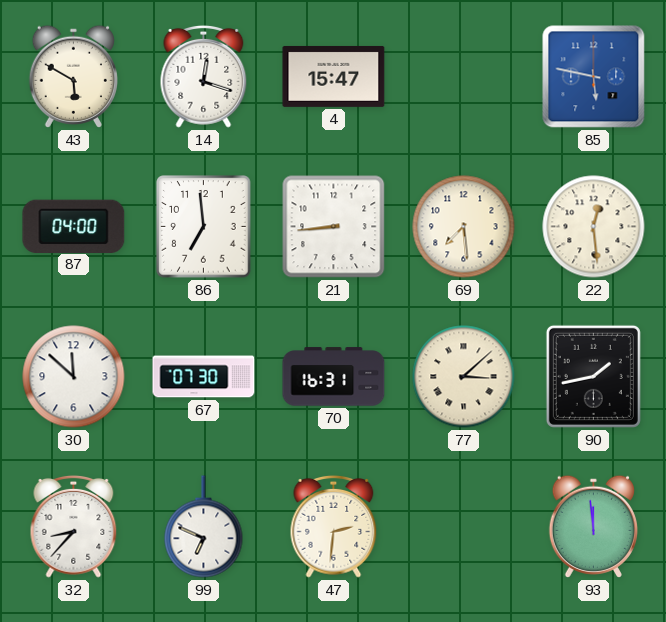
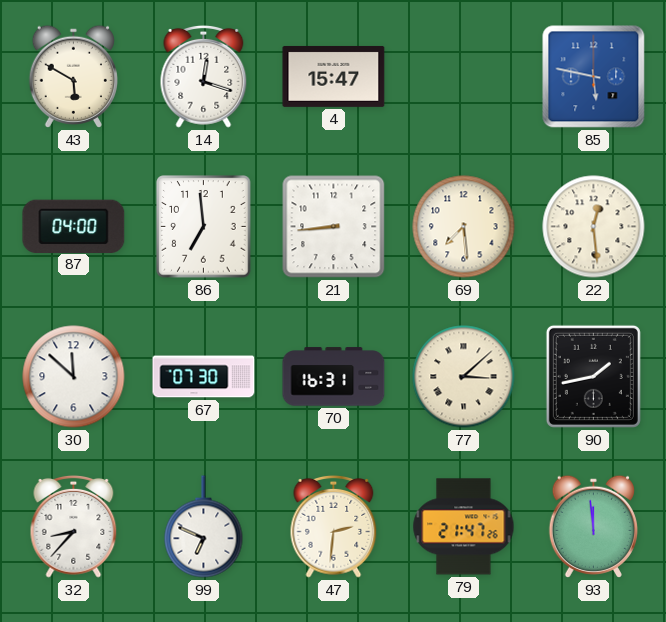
79: none -> 21:47
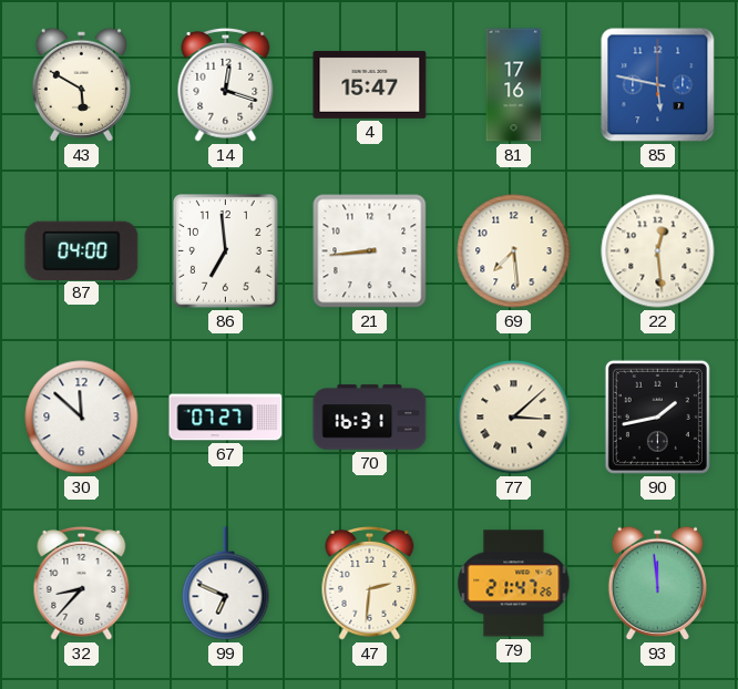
81: none -> 17:16
67: 07:30 -> 07:27
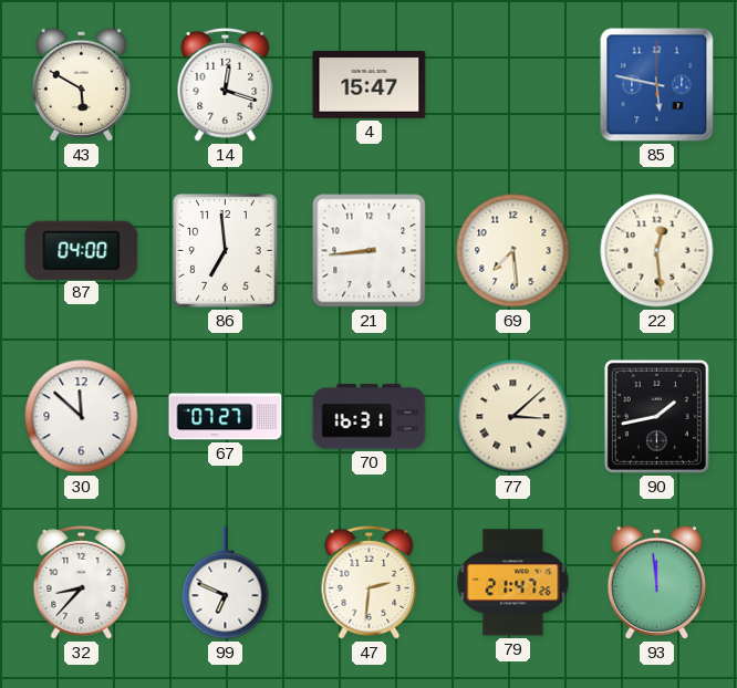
81: 17:16 -> none
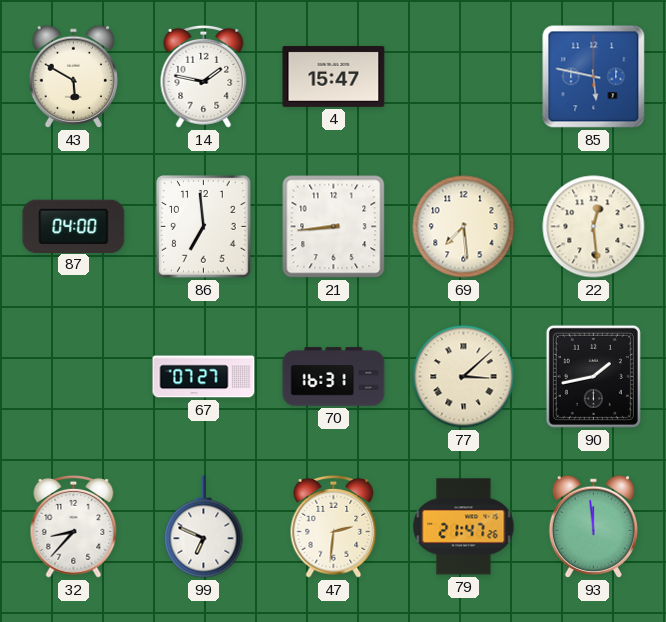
14: 12:18 -> 1:47
30: 11:52 -> none
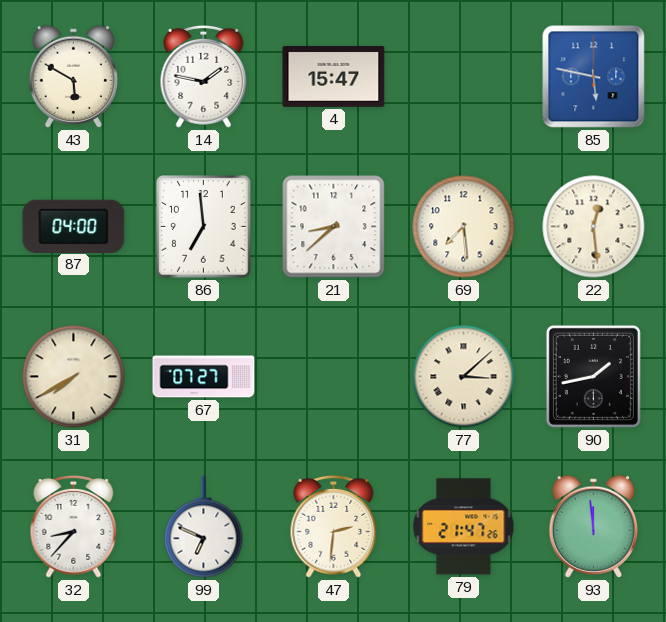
21: 8:44 -> 8:38
31: none -> 7:40
70: 16:31 -> none
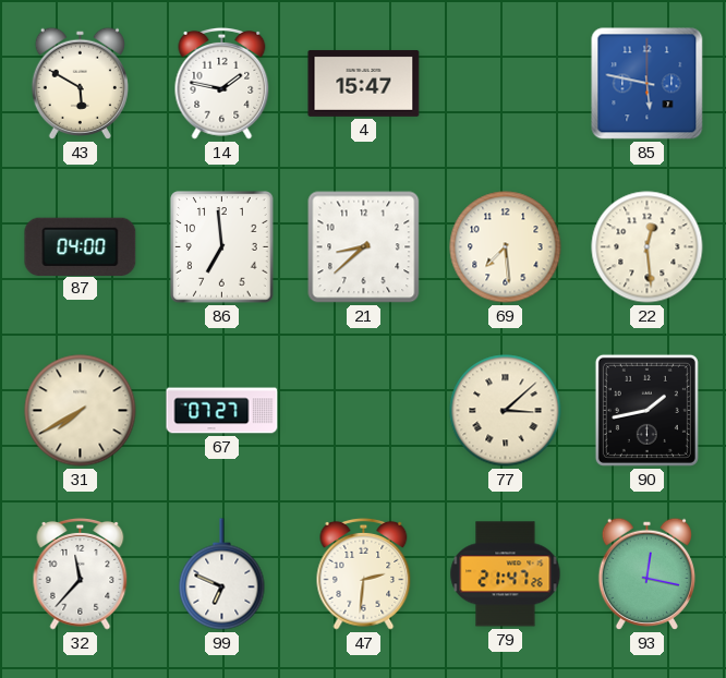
32: 8:37 -> 11:37
93: 11:59 -> 12:17
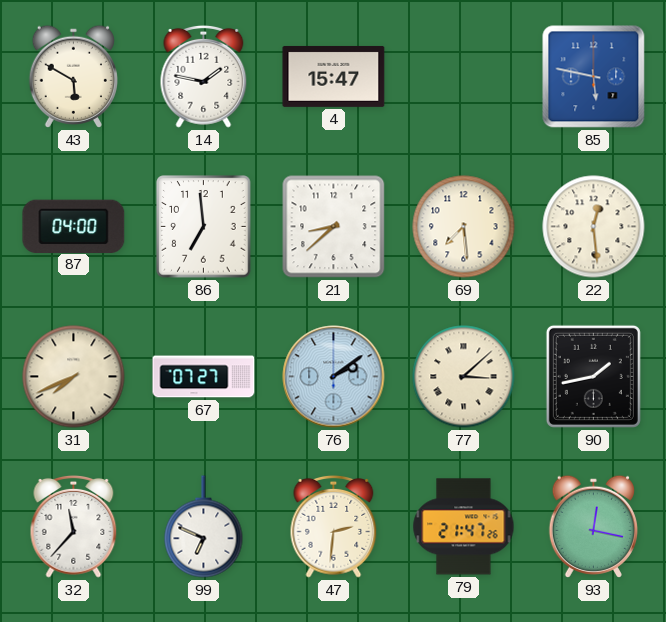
31: 7:40 -> 7:41
76: none -> 2:09
